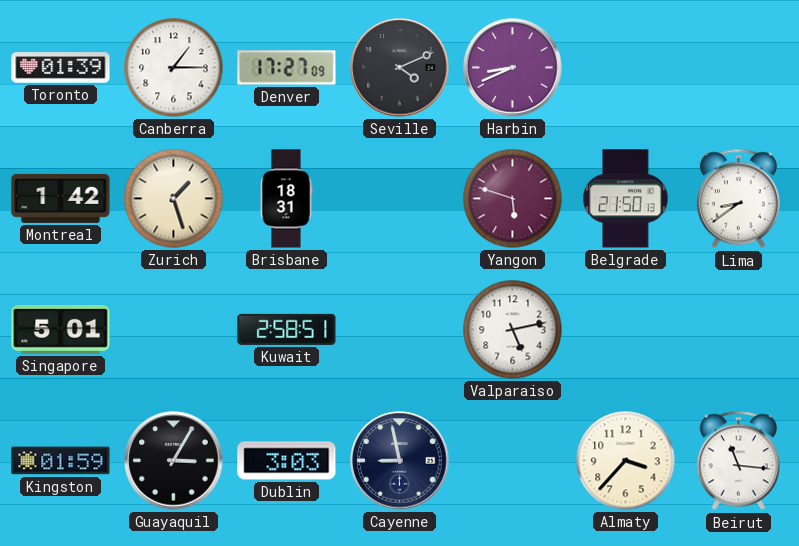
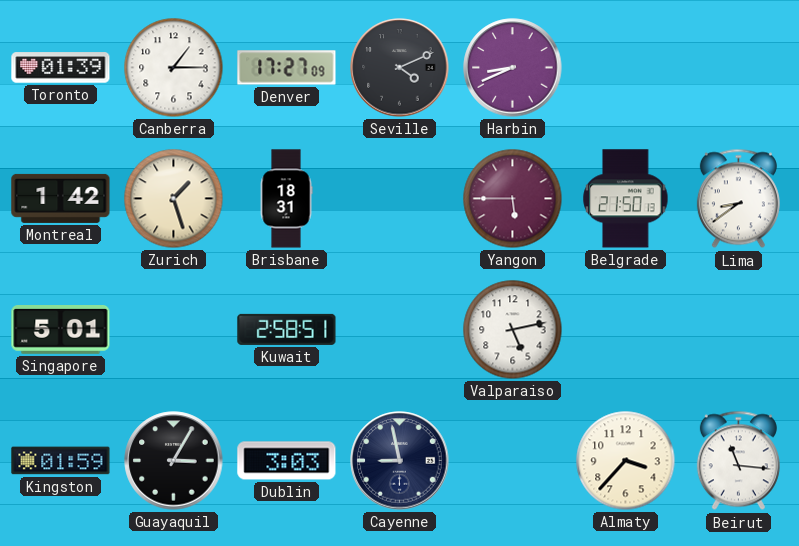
Yangon: 5:48 -> 5:45
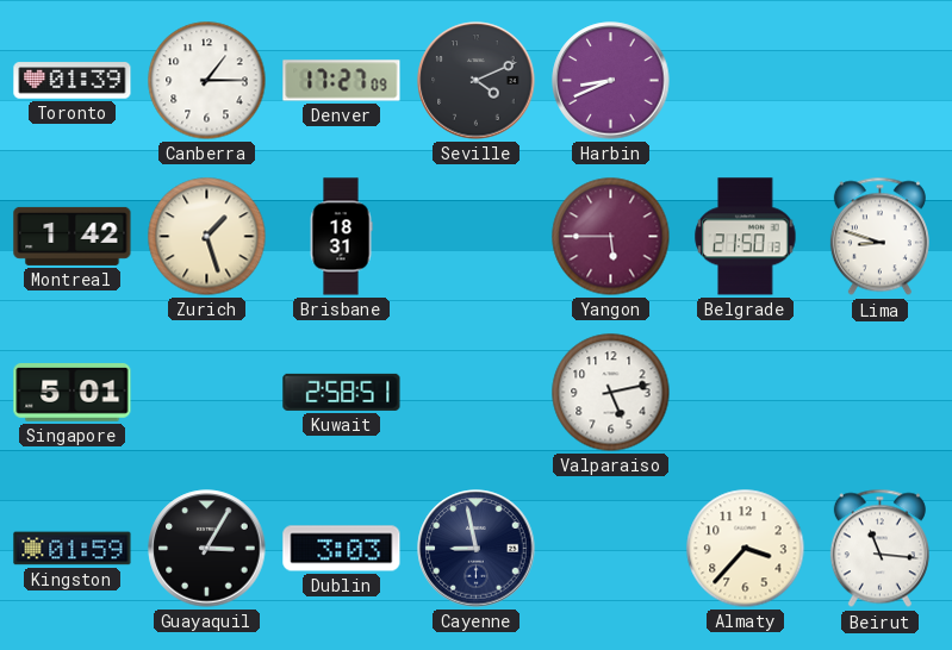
Lima: 8:39 -> 8:48
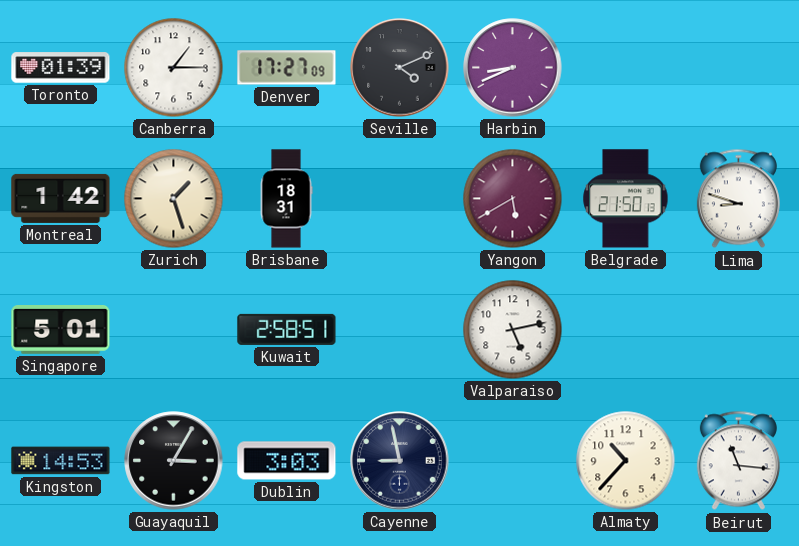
Yangon: 5:45 -> 5:40
Kingston: 01:59 -> 14:53
Almaty: 3:37 -> 10:37
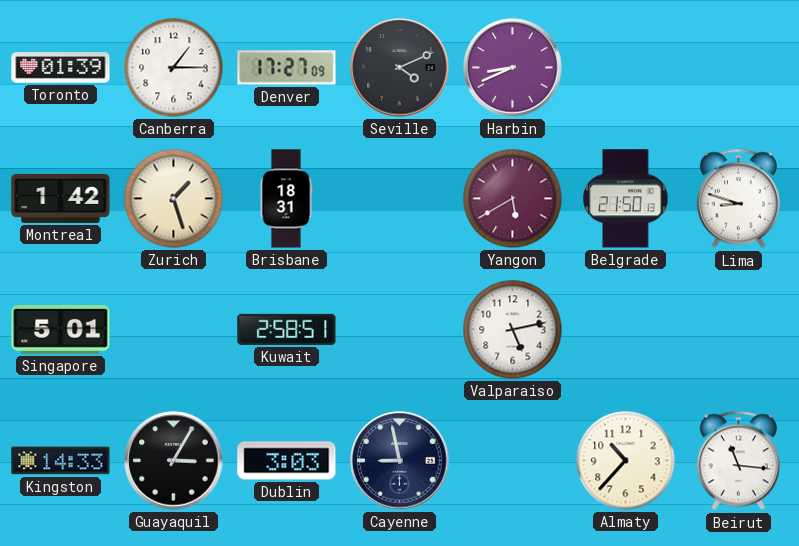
Kingston: 14:53 -> 14:33
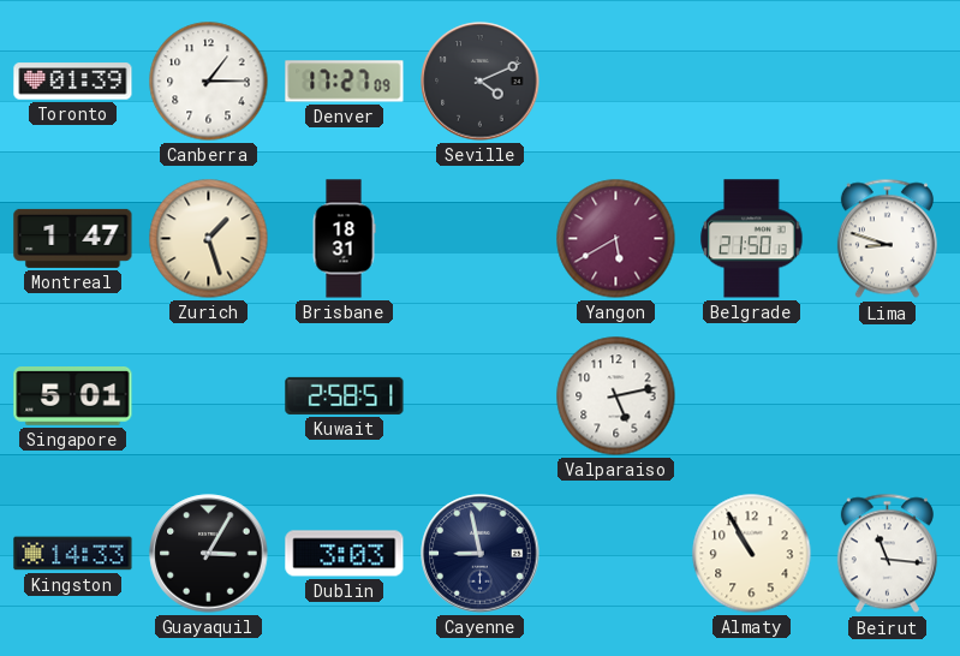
Harbin: 8:41 -> none
Montreal: 1:42 -> 1:47
Almaty: 10:37 -> 10:55
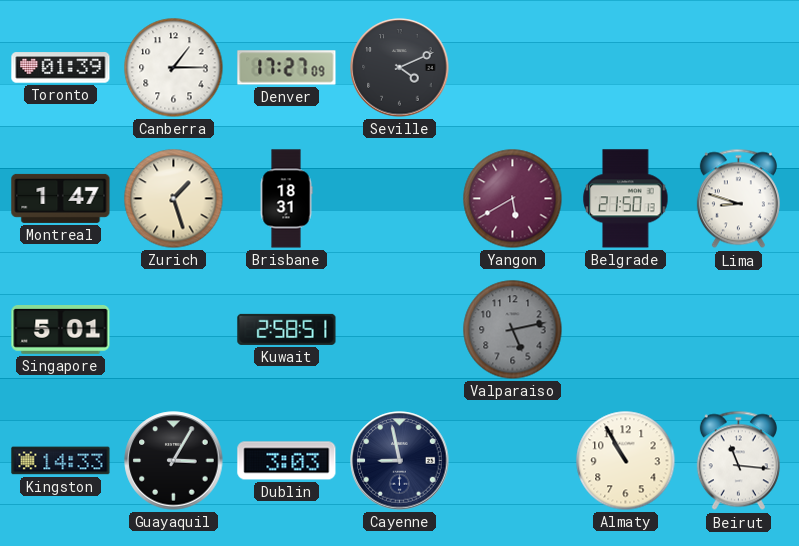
Valparaiso dial: white -> grey
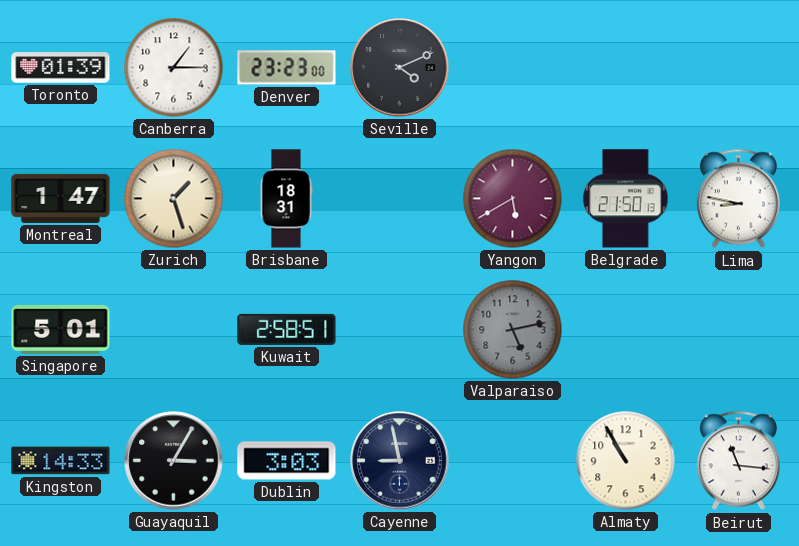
Denver: 17:27 -> 23:23
Lima: 8:48 -> 8:47
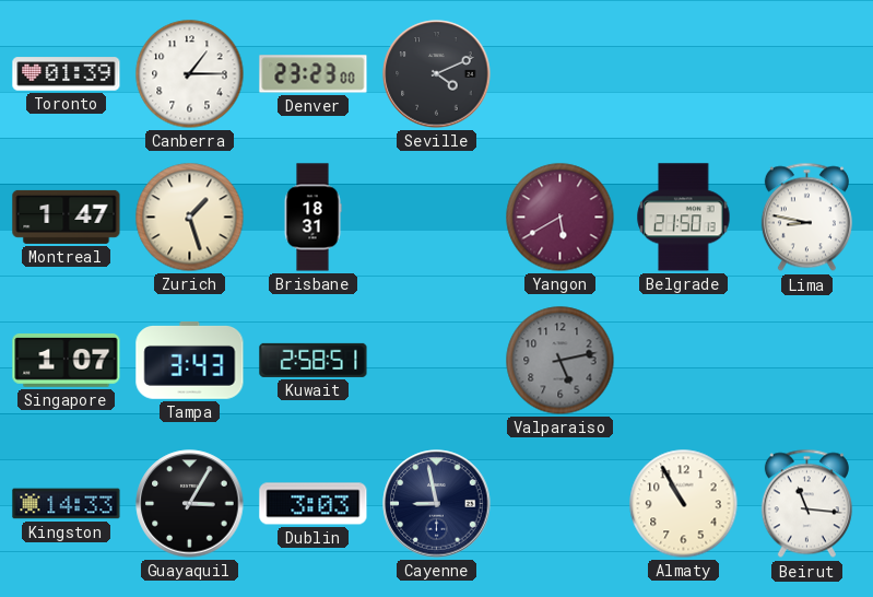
Singapore: 5:01 -> 1:07
Tampa: none -> 3:43
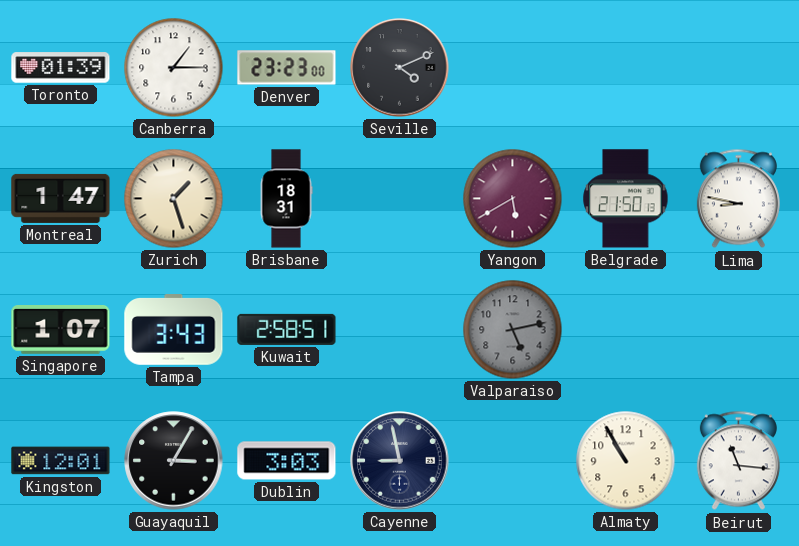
Kingston: 14:33 -> 12:01
